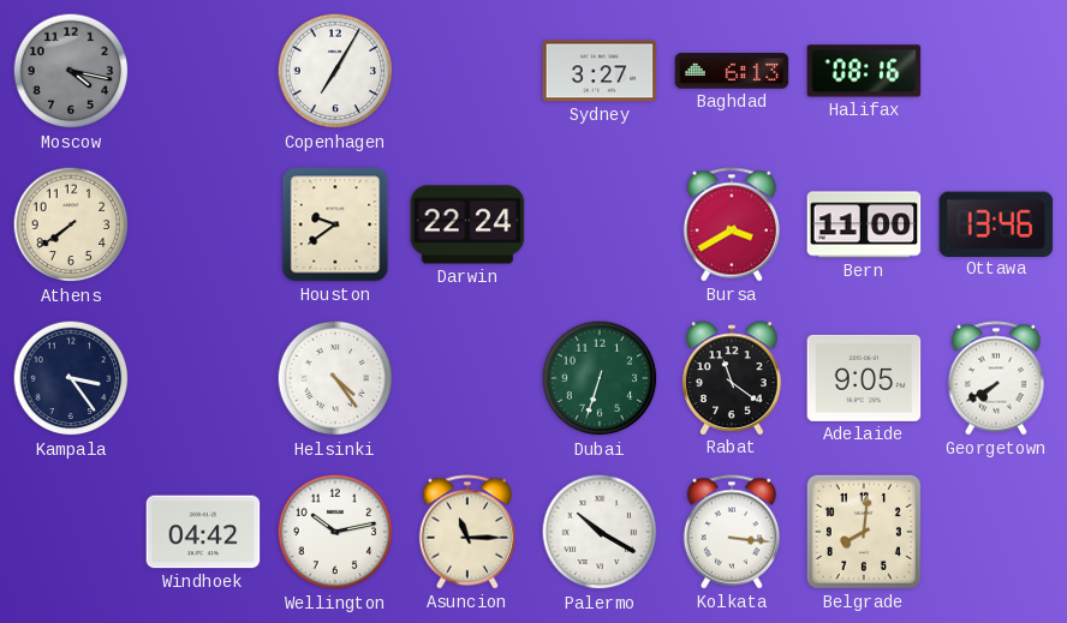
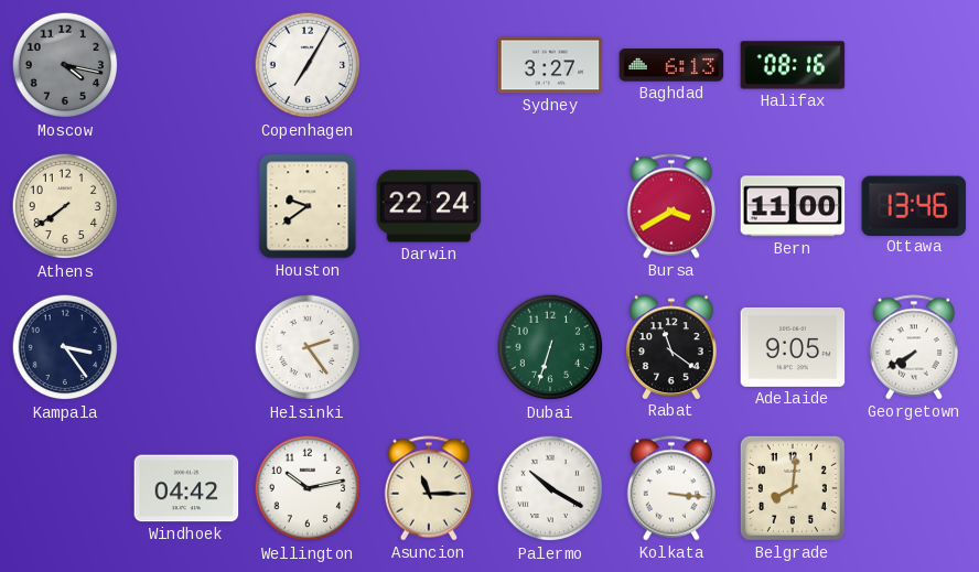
Helsinki: 4:24 -> 2:24
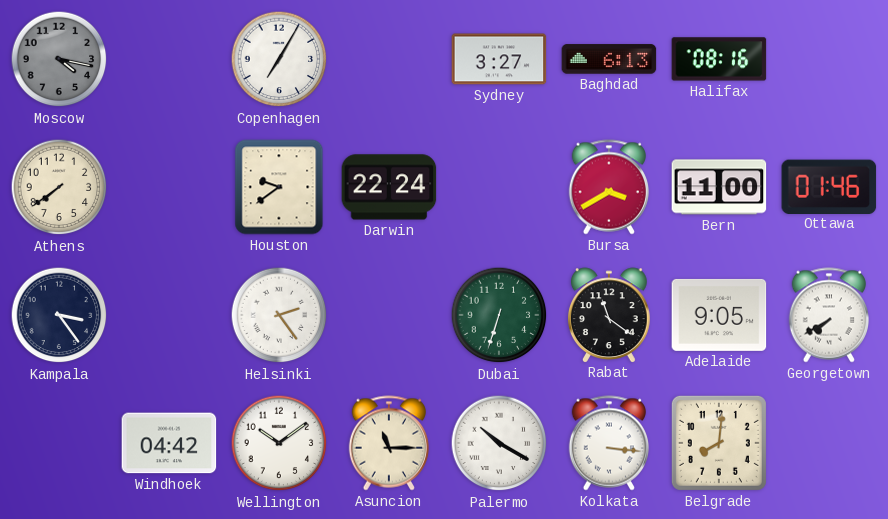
Ottawa: 13:46 -> 01:46
Wellington: 10:13 -> 10:09
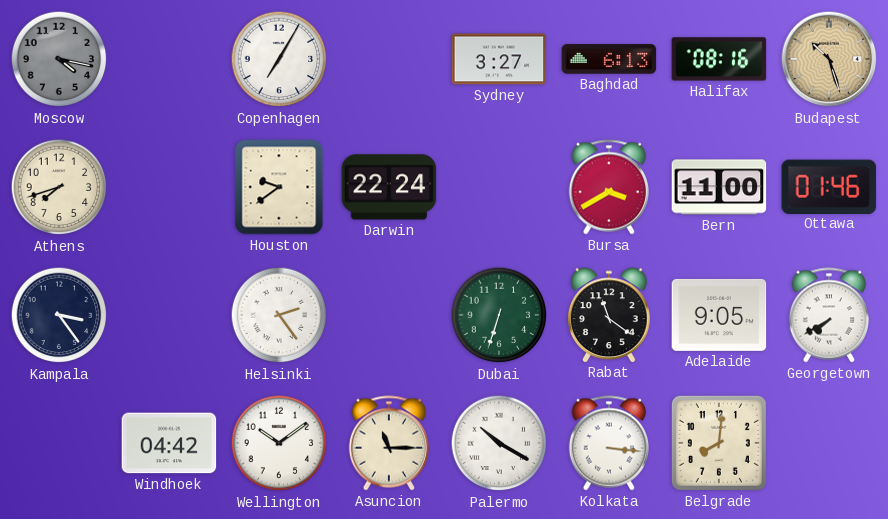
Budapest: none -> 10:27
Athens: 7:39 -> 7:42
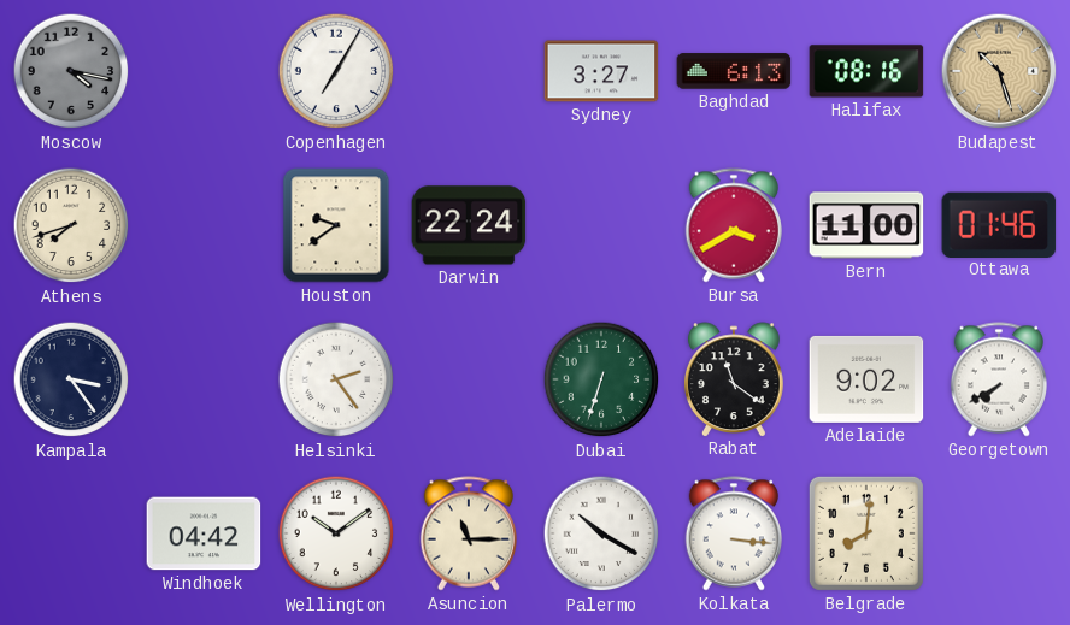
Adelaide: 9:05 -> 9:02
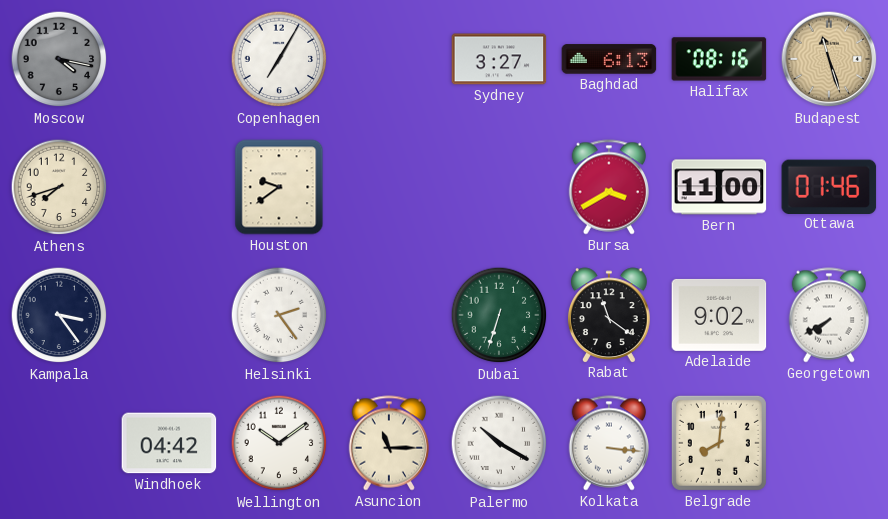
Budapest: 10:27 -> 11:27
Darwin: 22:24 -> none
